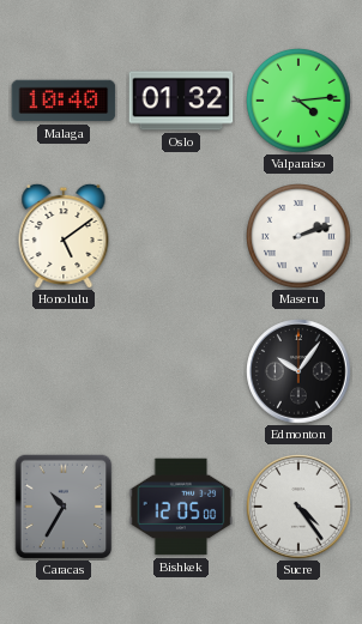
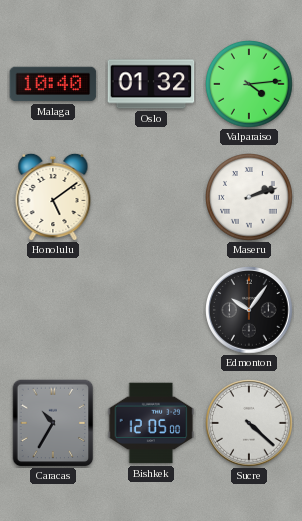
Sucre: 4:24 -> 4:22
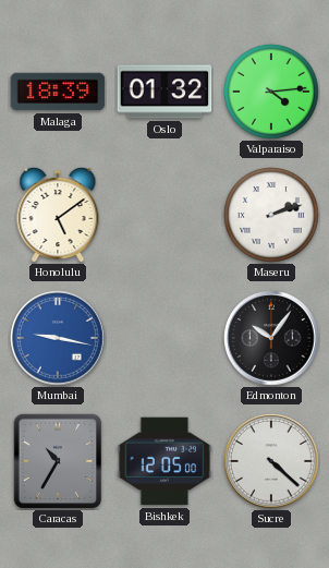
Malaga: 10:40 -> 18:39
Mumbai: none -> 9:17
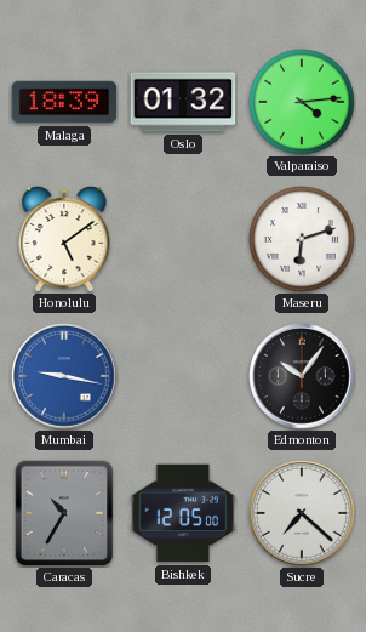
Maseru: 2:12 -> 6:12
Sucre: 4:22 -> 7:22
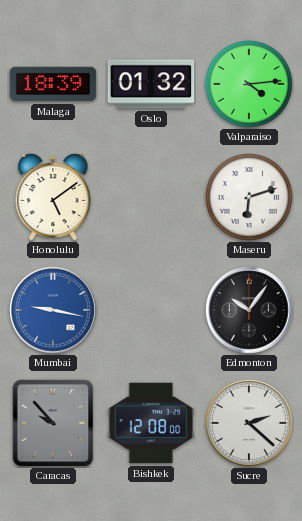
Caracas: 10:35 -> 9:53
Bishkek: 12:05 -> 12:08
Sucre: 7:22 -> 2:22
